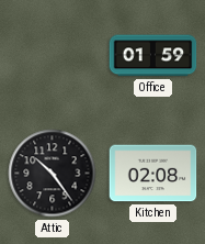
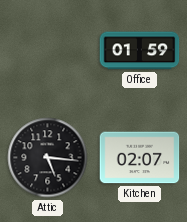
Attic: 10:24 -> 5:16
Kitchen: 02:08 -> 02:07
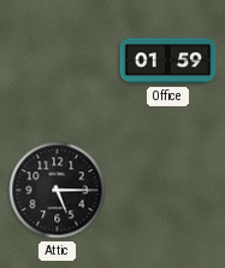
Attic: 5:16 -> 5:15
Kitchen: 02:07 -> none
